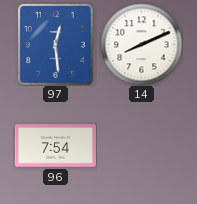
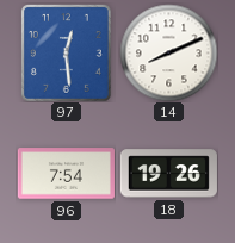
18: none -> 19:26
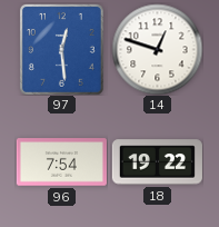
14: 8:11 -> 12:48
18: 19:26 -> 19:22
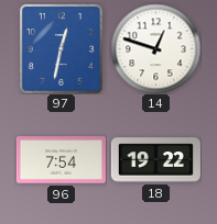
97: 12:29 -> 12:32
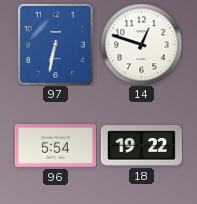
97: 12:32 -> 6:32
96: 7:54 -> 5:54
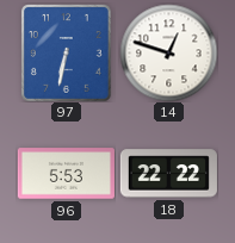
96: 5:54 -> 5:53
18: 19:22 -> 22:22
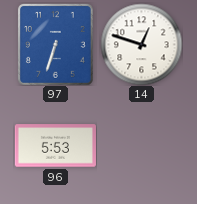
97: 6:32 -> 6:33
18: 22:22 -> none
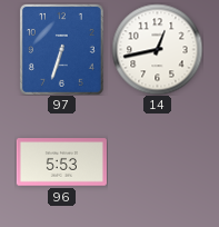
14: 12:48 -> 12:43
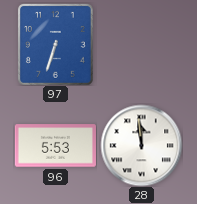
14: 12:43 -> none
28: none -> 11:59
